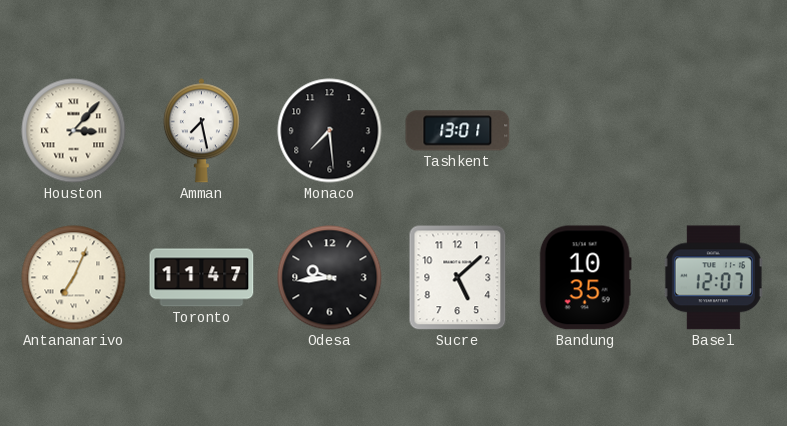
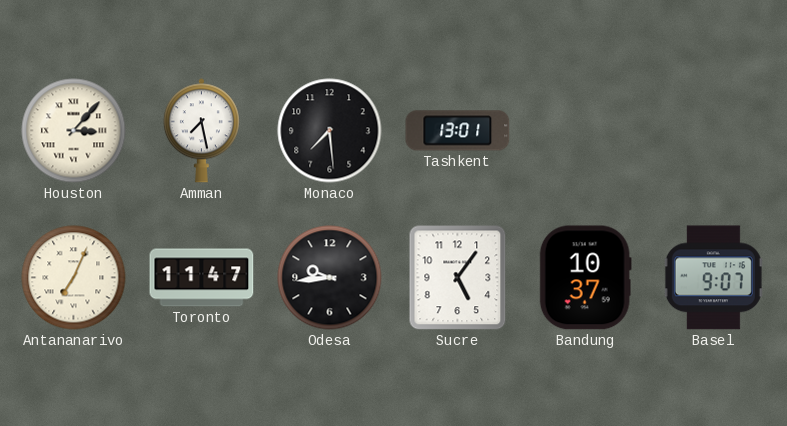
Sucre: 5:08 -> 5:06
Bandung: 10:35 -> 10:37
Basel: 12:07 -> 9:07
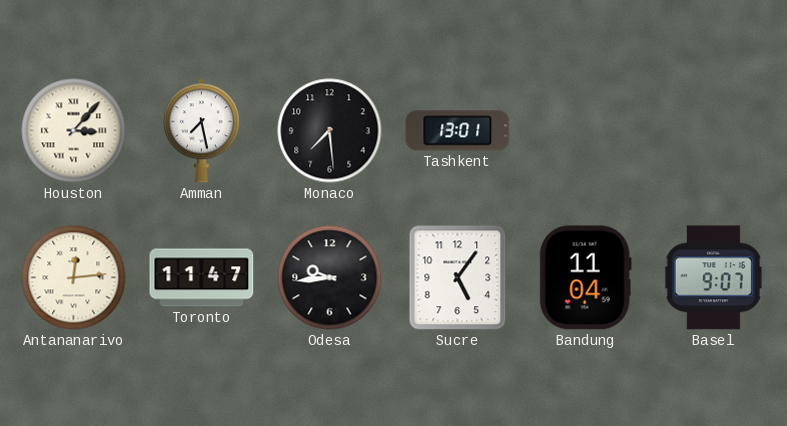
Antananarivo: 7:04 -> 12:14
Bandung: 10:37 -> 11:04
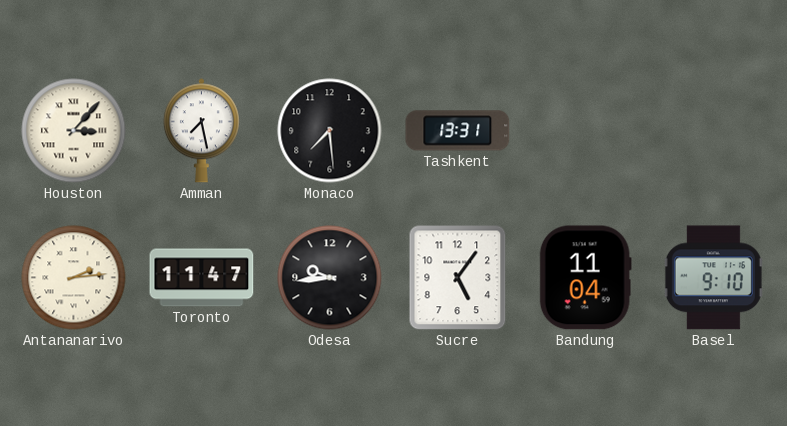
Tashkent: 13:01 -> 13:31
Antananarivo: 12:14 -> 2:14
Basel: 9:07 -> 9:10
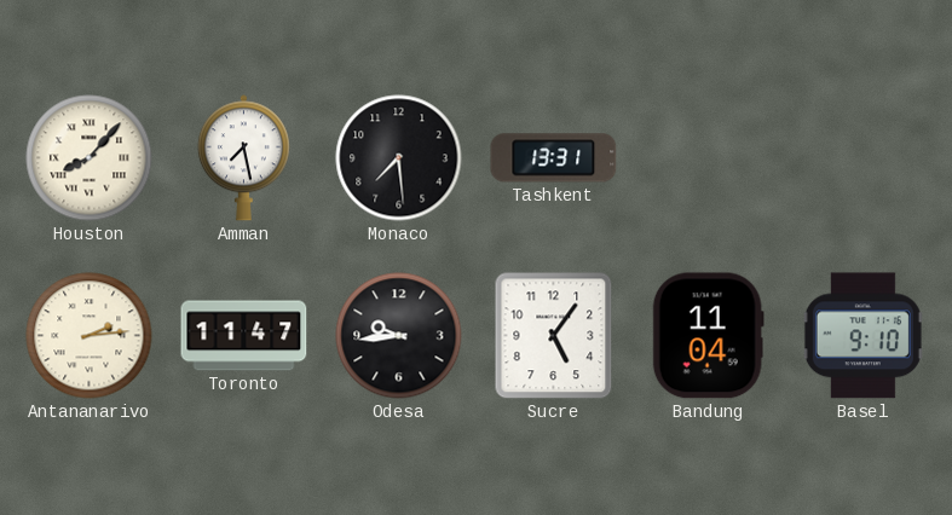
Houston: 3:07 -> 8:07
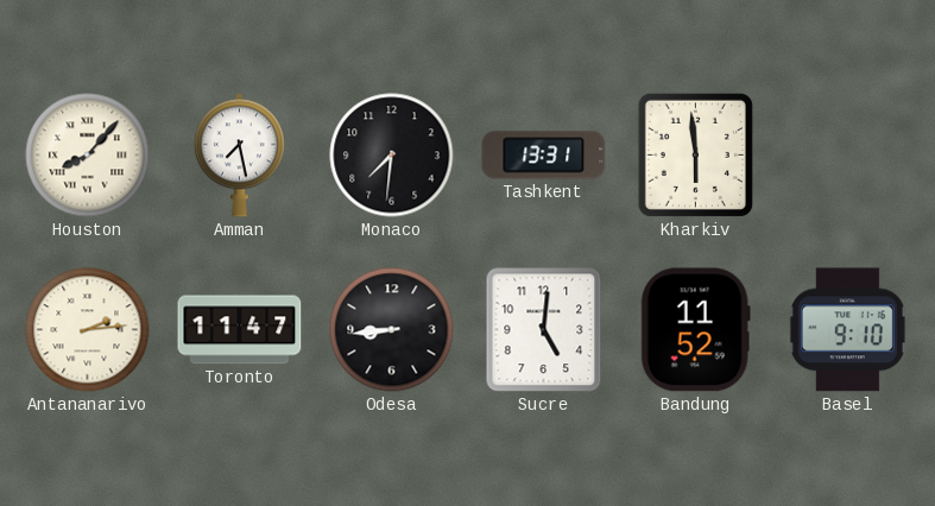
Monaco: 7:29 -> 7:31
Kharkiv: none -> 5:59
Odesa: 9:44 -> 8:44
Sucre: 5:06 -> 5:01
Bandung: 11:04 -> 11:52
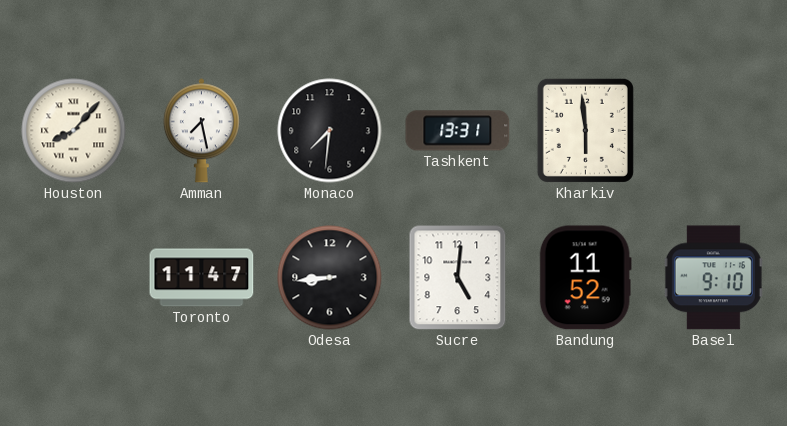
Antananarivo: 2:14 -> none
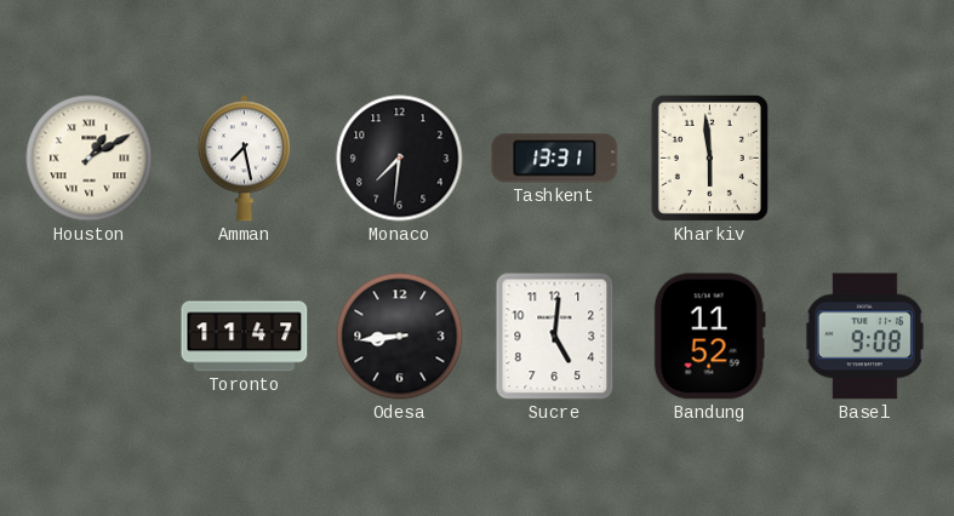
Houston: 8:07 -> 1:10
Basel: 9:10 -> 9:08
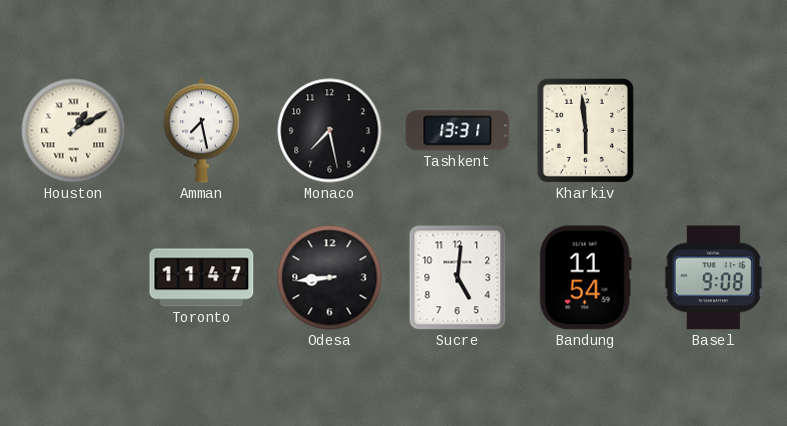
Monaco: 7:31 -> 7:28
Bandung: 11:52 -> 11:54
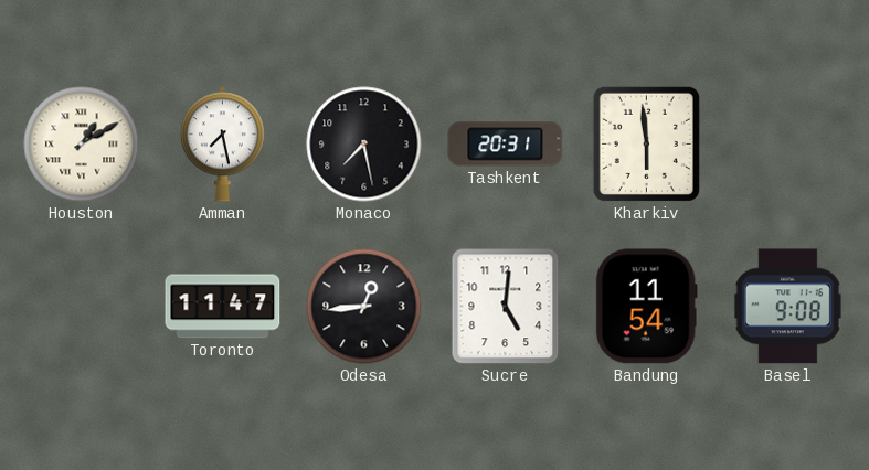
Tashkent: 13:31 -> 20:31
Odesa: 8:44 -> 12:44
